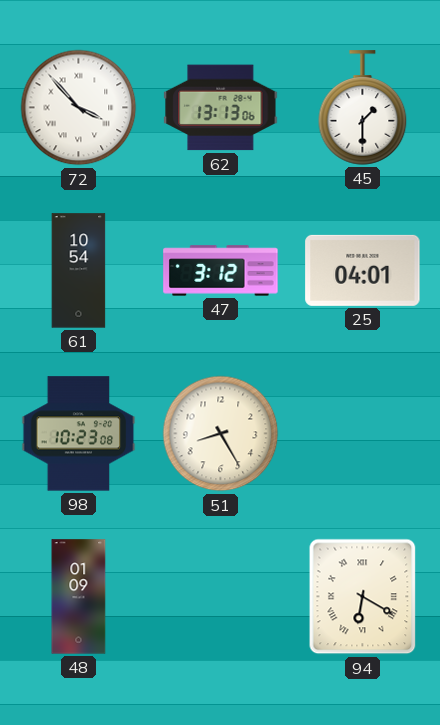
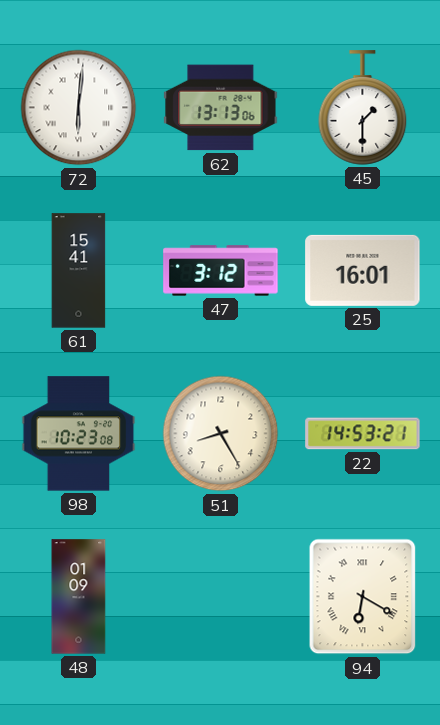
72: 3:53 -> 6:01
61: 10:54 -> 15:41
25: 04:01 -> 16:01
22: none -> 14:53
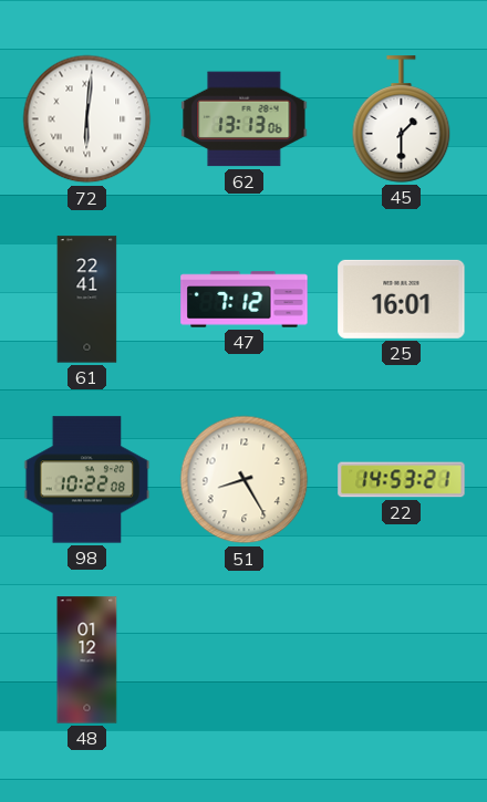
61: 15:41 -> 22:41
47: 3:12 -> 7:12
98: 10:23 -> 10:22
48: 01:09 -> 01:12
94: 6:20 -> none
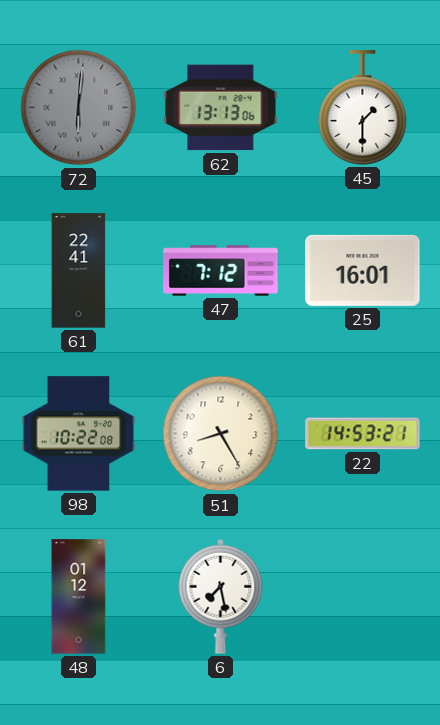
72 dial: white -> grey
6: none -> 7:28
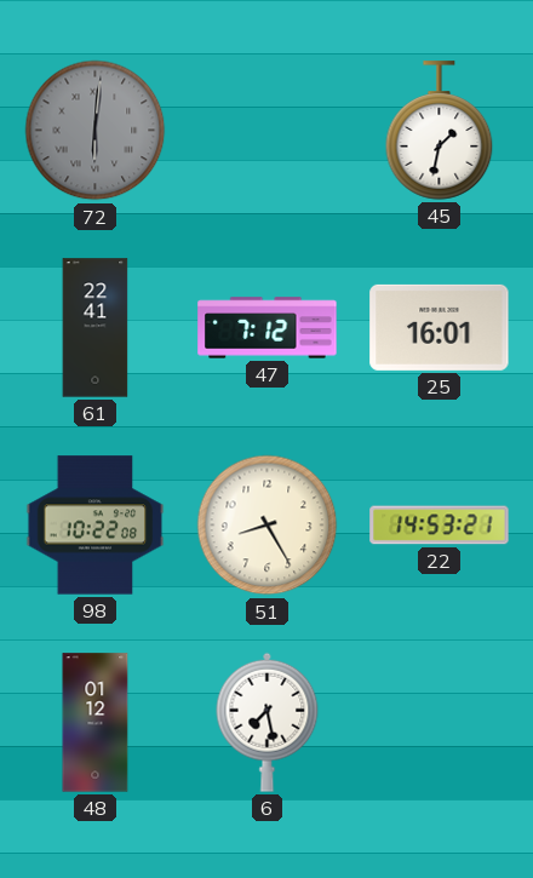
62: 13:13 -> none
45: 1:30 -> 1:32
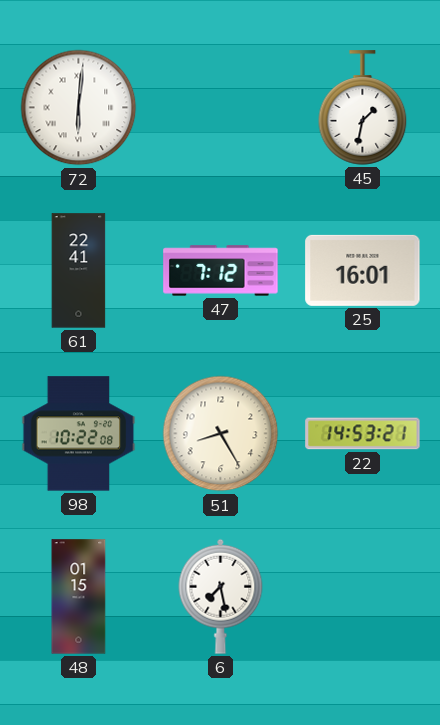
72 dial: grey -> white
48: 01:12 -> 01:15
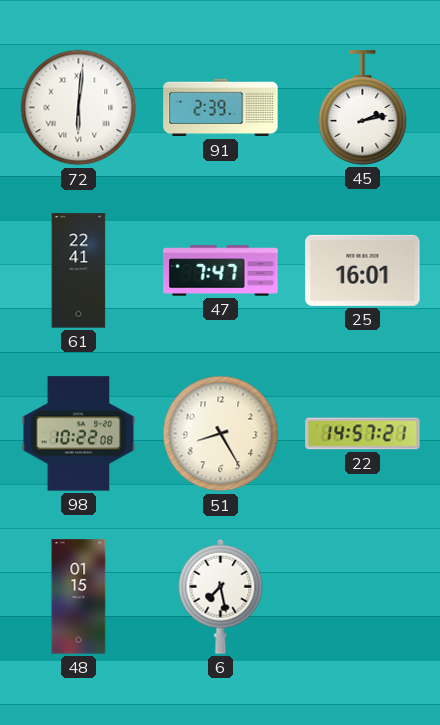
91: none -> 2:39
45: 1:32 -> 2:13
47: 7:12 -> 7:47
22: 14:53 -> 14:57
